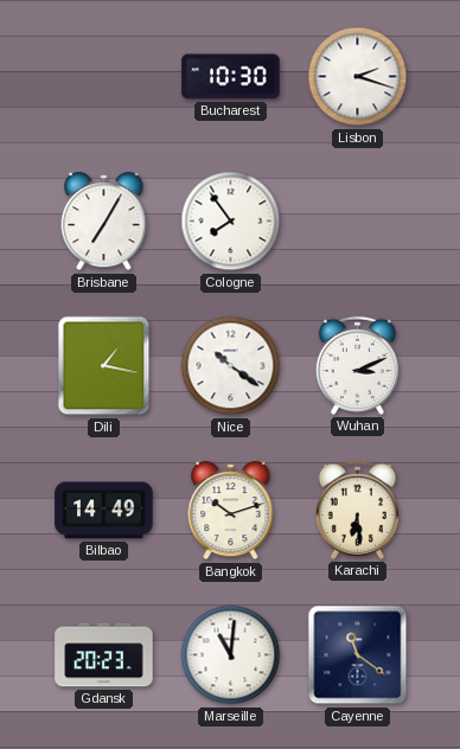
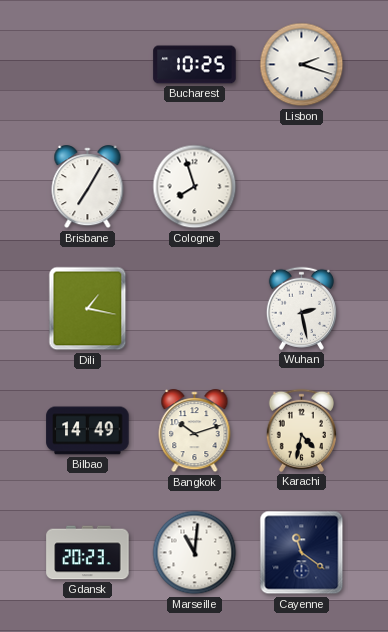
Bucharest: 10:30 -> 10:25
Cologne: 7:54 -> 7:57
Nice: 10:21 -> none
Wuhan: 3:11 -> 2:28
Karachi: 6:29 -> 4:32
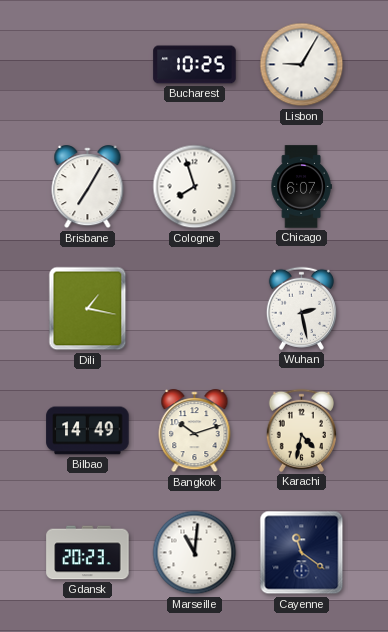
Lisbon: 2:18 -> 9:05
Chicago: none -> 6:07
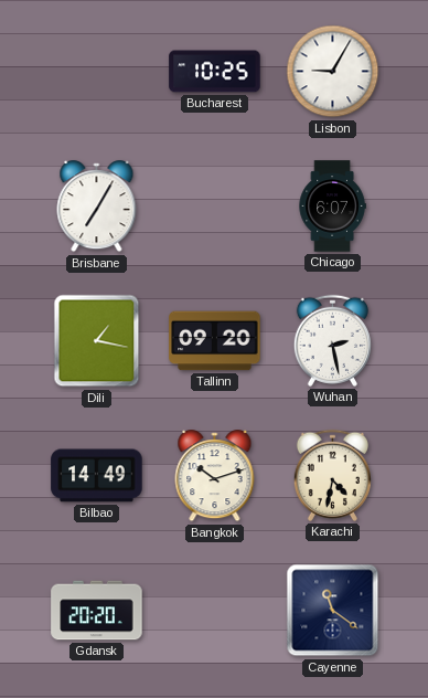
Cologne: 7:57 -> none
Tallinn: none -> 09:20
Gdansk: 20:23 -> 20:20
Marseille: 11:01 -> none
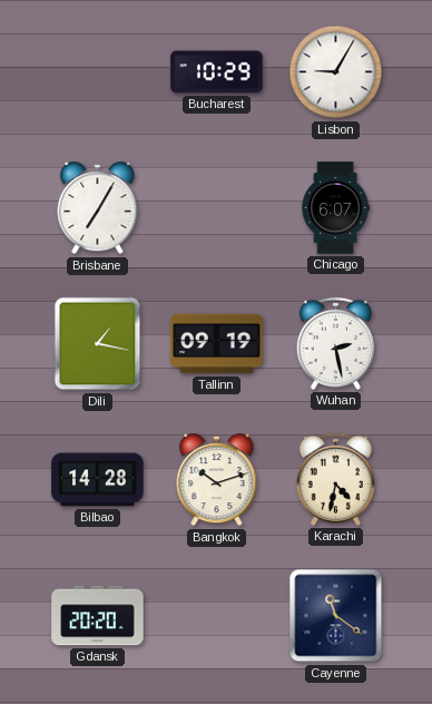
Bucharest: 10:25 -> 10:29
Tallinn: 09:20 -> 09:19
Bilbao: 14:49 -> 14:28
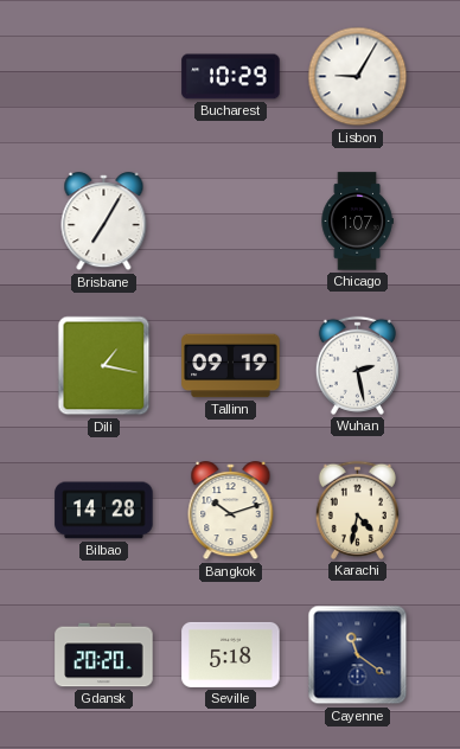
Chicago: 6:07 -> 1:07
Seville: none -> 5:18
